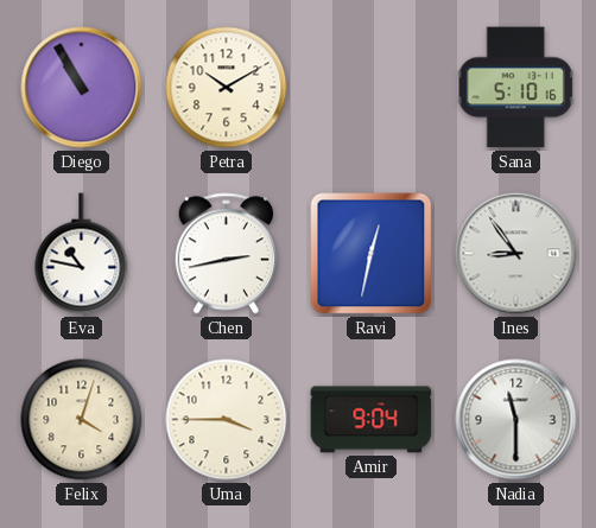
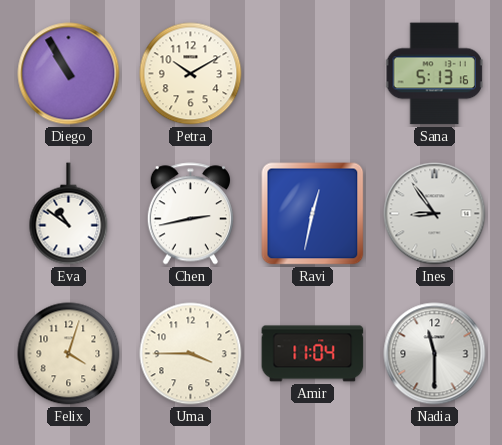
Sana: 5:10 -> 5:13
Eva: 10:47 -> 10:51
Amir: 9:04 -> 11:04
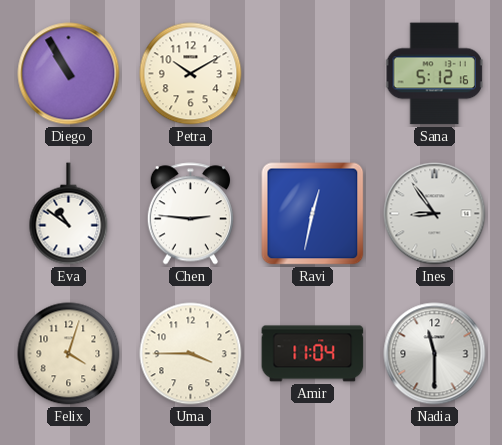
Sana: 5:13 -> 5:12
Chen: 2:43 -> 2:46
